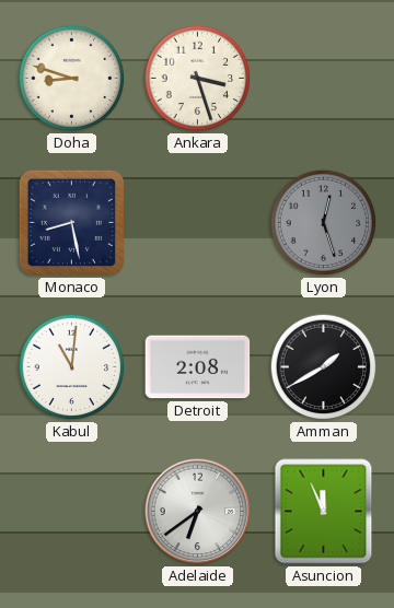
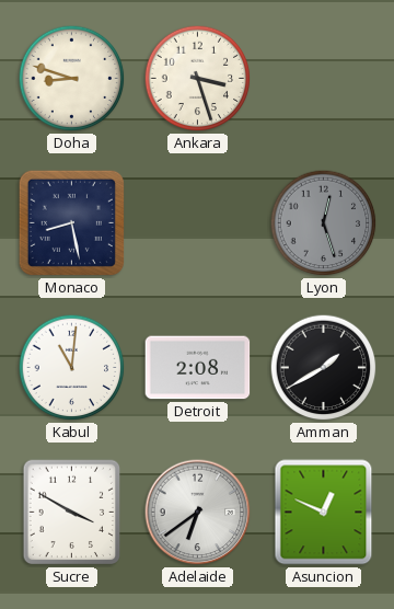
Sucre: none -> 3:50
Asuncion: 11:56 -> 12:49
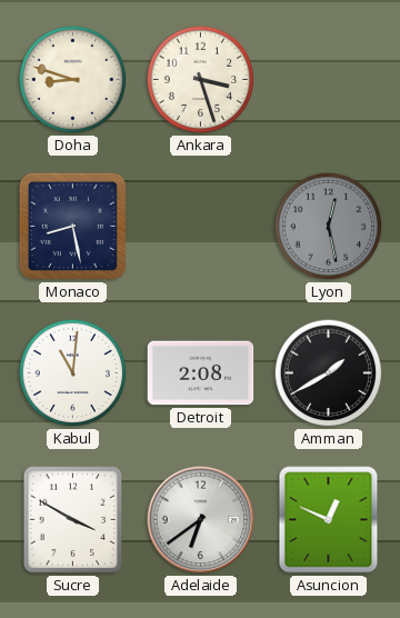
Lyon: 12:27 -> 12:28
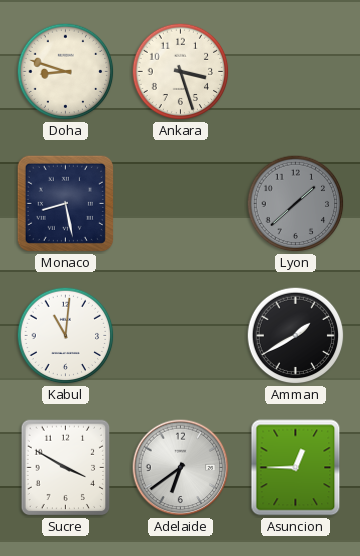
Lyon: 12:28 -> 1:38
Detroit: 2:08 -> none
Asuncion: 12:49 -> 12:45
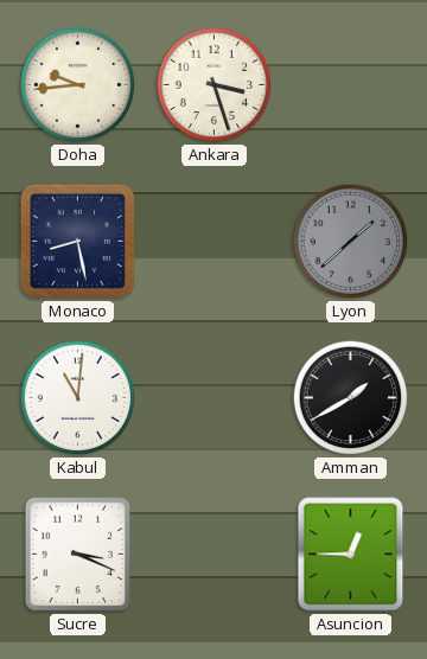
Doha: 8:48 -> 9:44
Sucre: 3:50 -> 3:19
Adelaide: 6:39 -> none
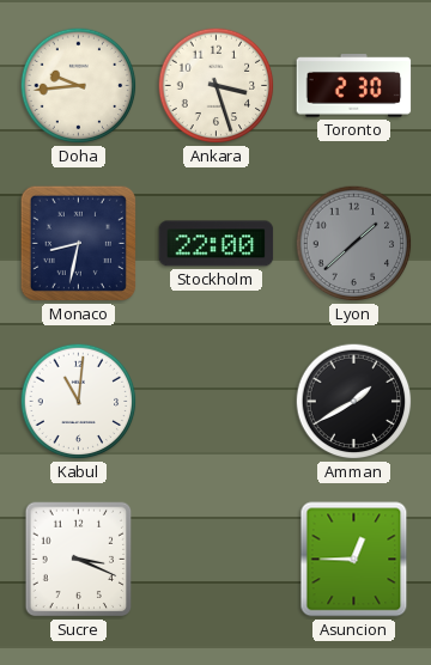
Toronto: none -> 2:30
Monaco: 8:28 -> 8:32
Stockholm: none -> 22:00
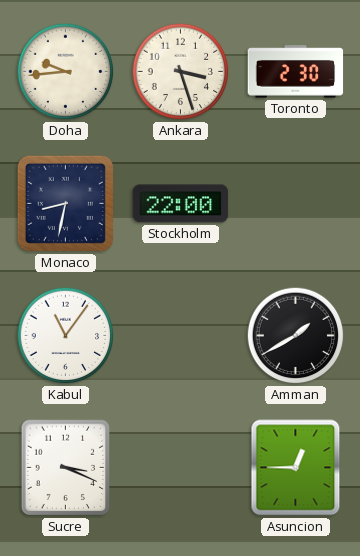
Lyon: 1:38 -> none
Kabul: 11:01 -> 11:06
